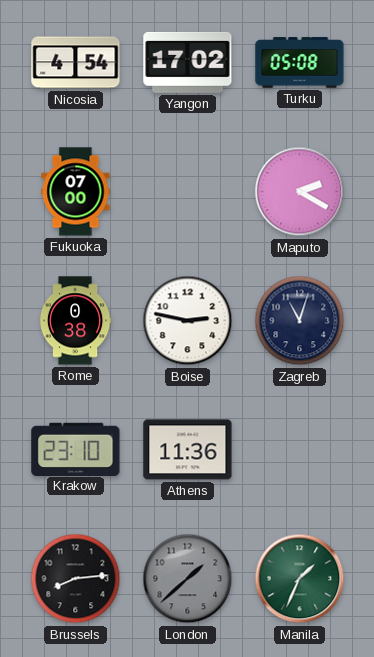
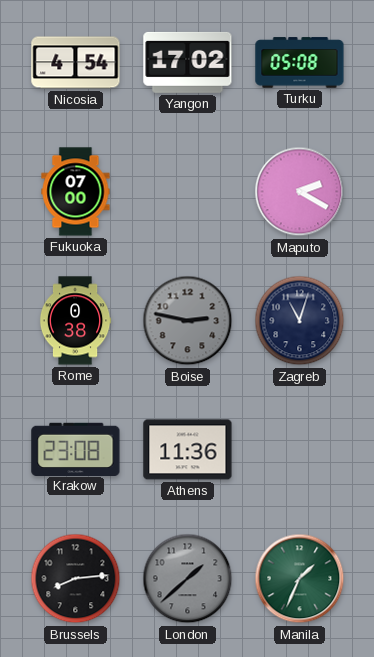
Boise dial: white -> grey
Krakow: 23:10 -> 23:08
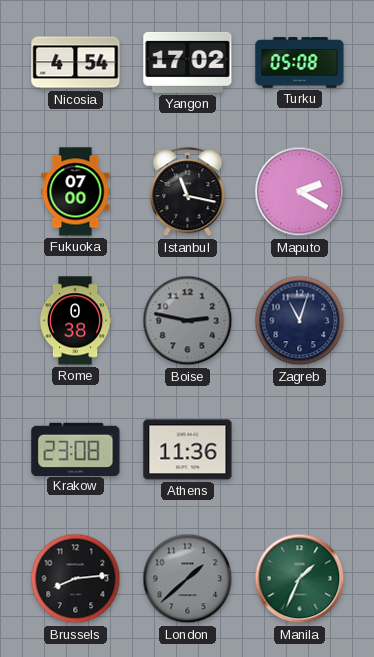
Istanbul: none -> 11:17
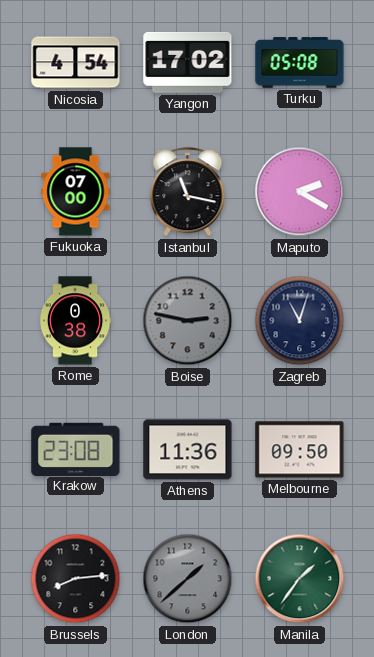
Melbourne: none -> 09:50
Manila: 1:34 -> 1:36
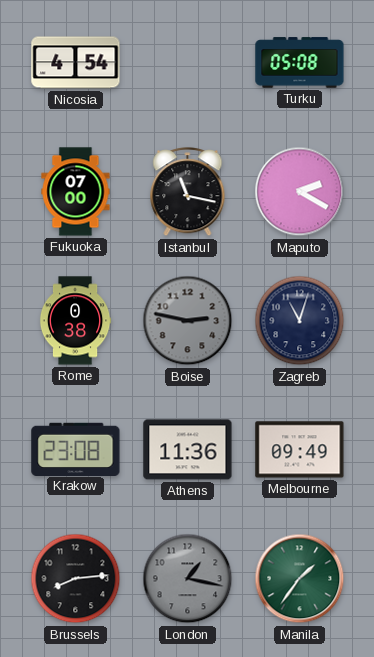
Yangon: 17:02 -> none
Melbourne: 09:50 -> 09:49
London: 1:38 -> 1:17
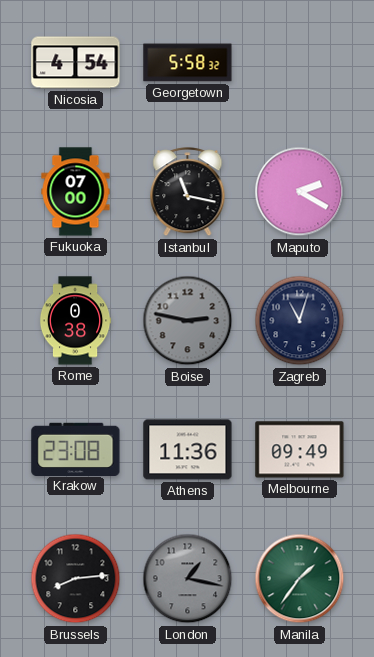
Georgetown: none -> 5:58
Turku: 05:08 -> none
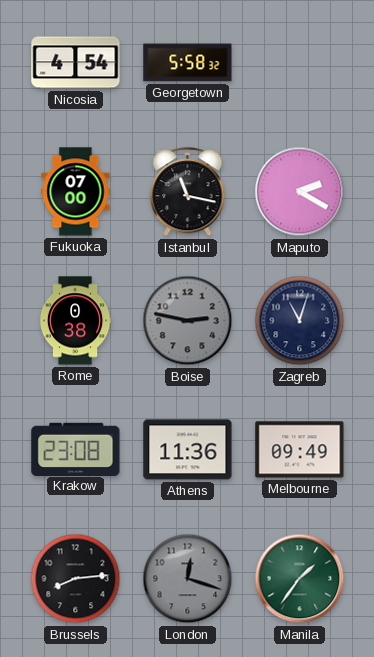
London: 1:17 -> 12:18
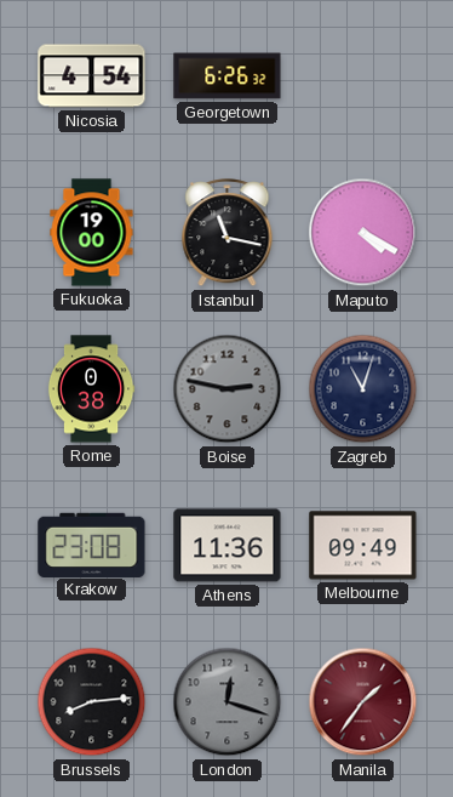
Georgetown: 5:58 -> 6:26
Fukuoka: 07:00 -> 19:00
Maputo: 2:20 -> 4:20
Manila dial: green -> burgundy
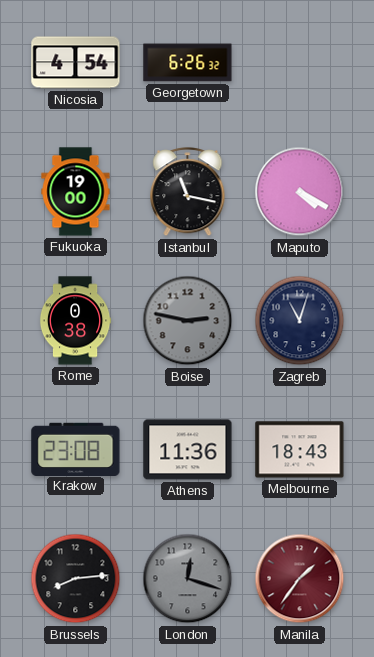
Melbourne: 09:49 -> 18:43
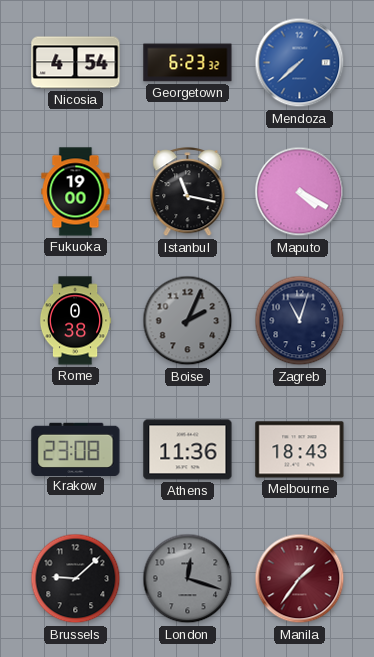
Georgetown: 6:26 -> 6:23
Mendoza: none -> 7:38
Boise: 2:47 -> 2:04
Brussels: 8:14 -> 9:08
